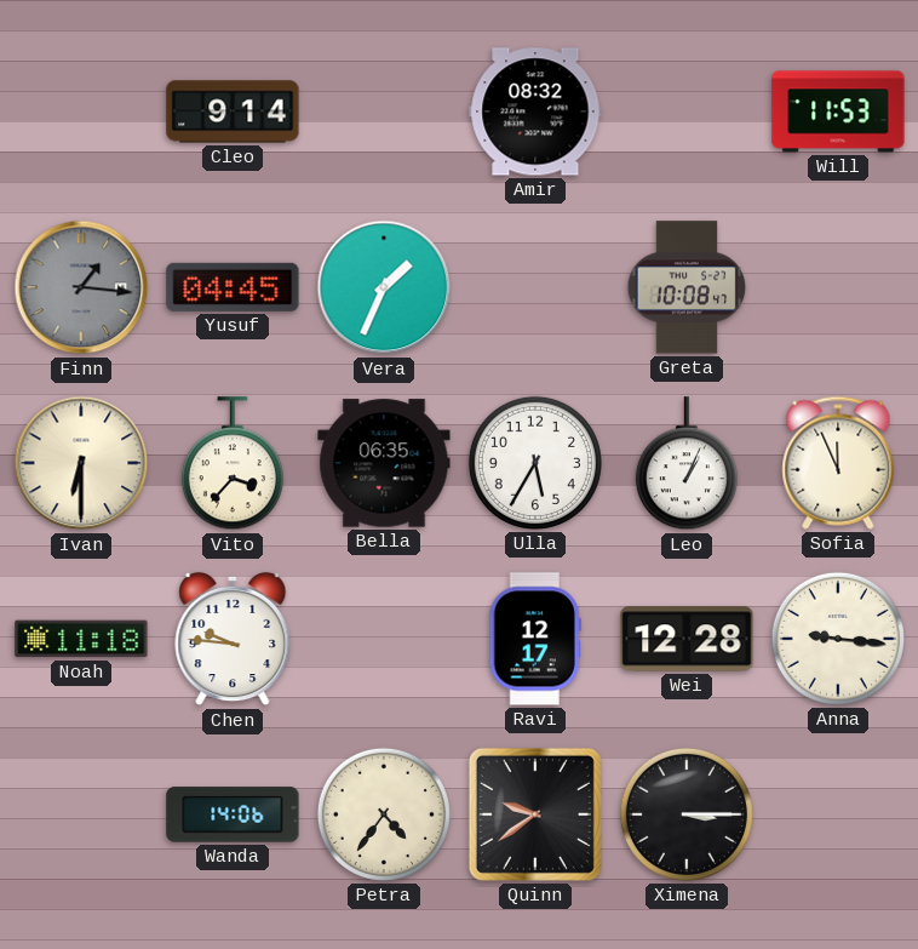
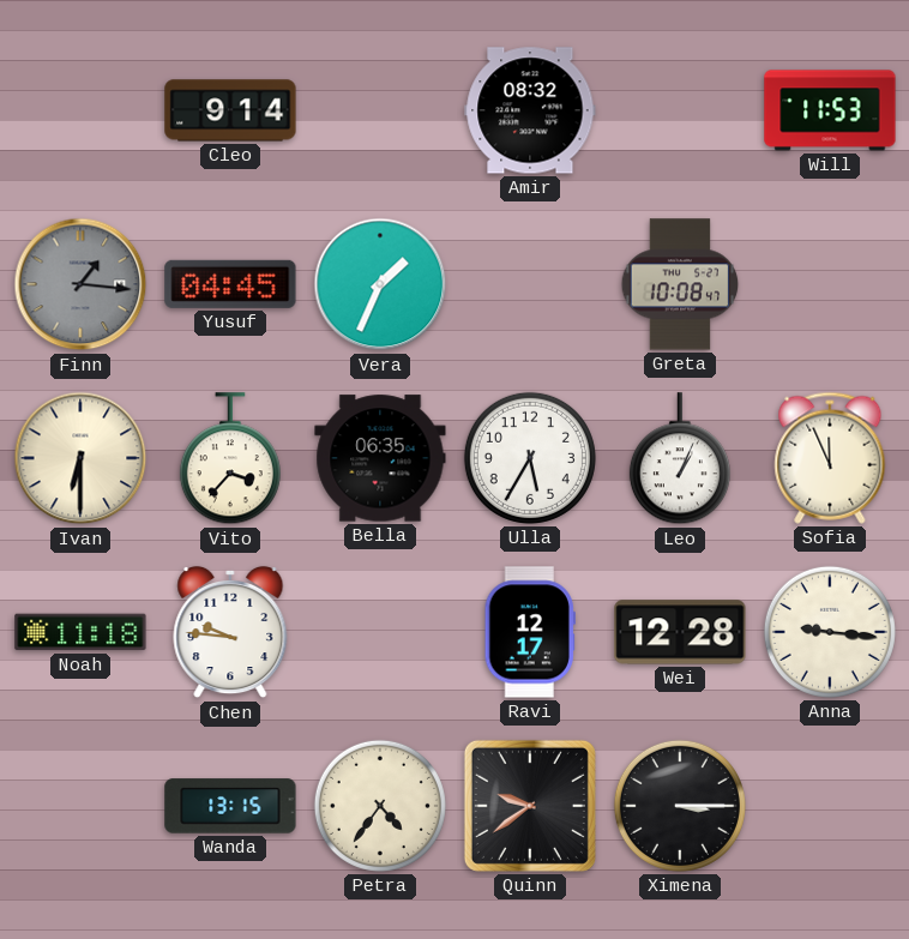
Wanda: 14:06 -> 13:15
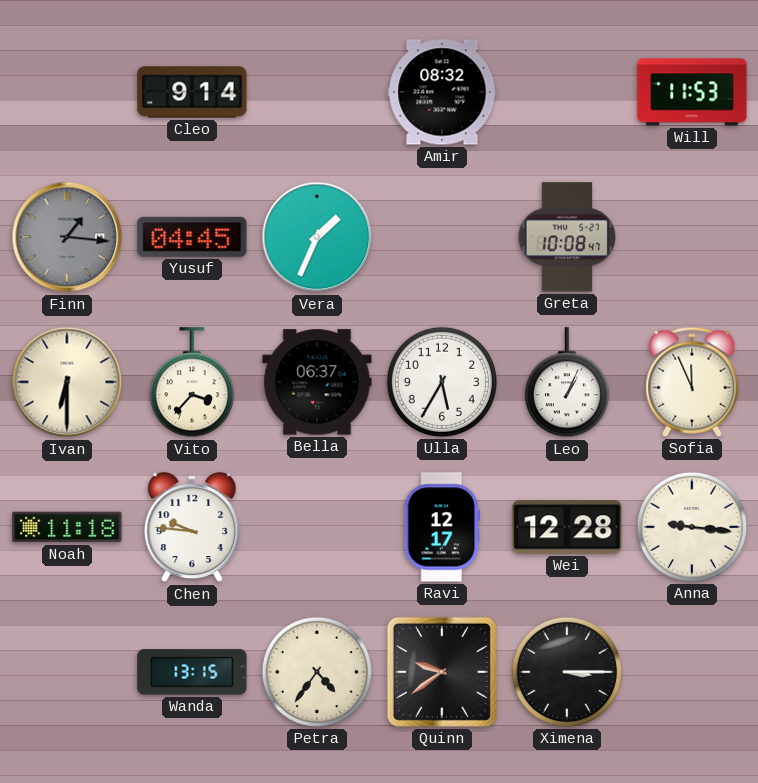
Bella: 06:35 -> 06:37
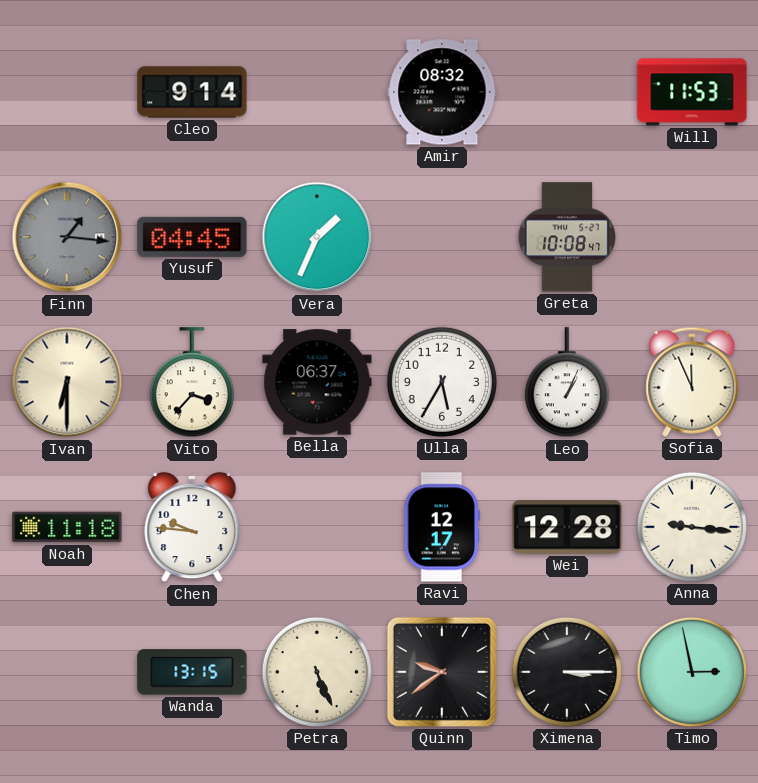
Petra: 4:36 -> 5:26
Timo: none -> 2:58
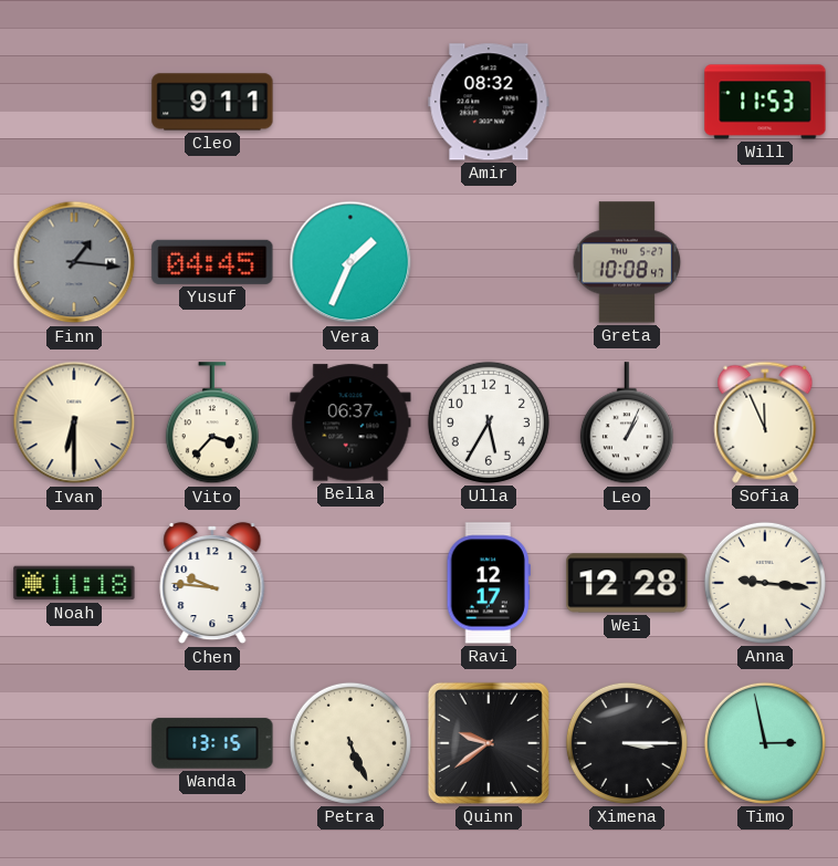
Cleo: 9:14 -> 9:11
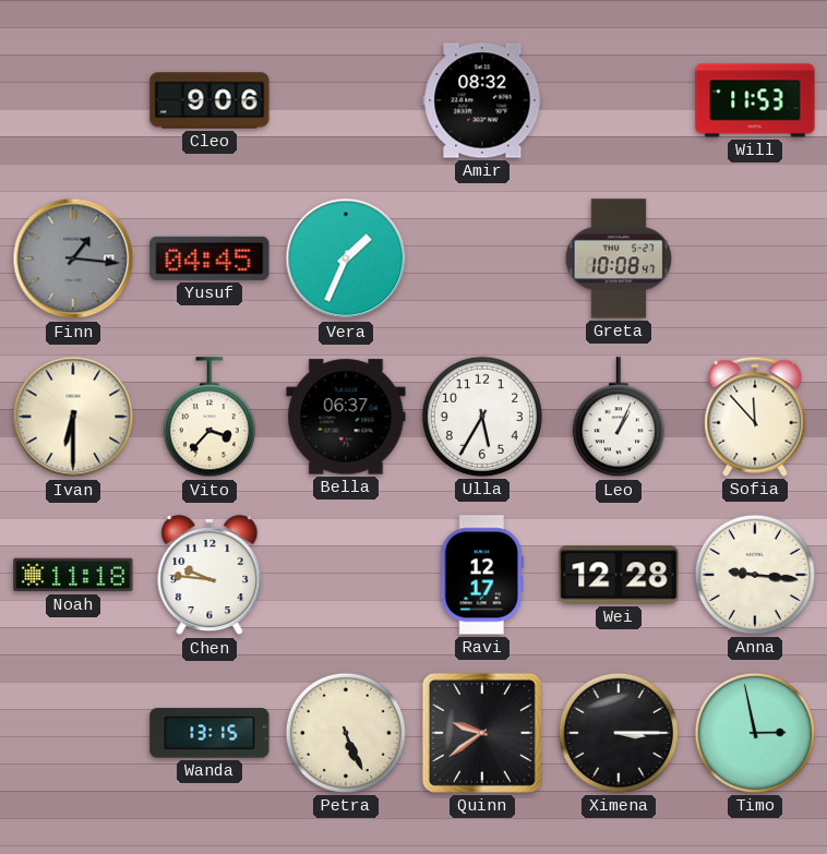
Cleo: 9:11 -> 9:06
Sofia: 11:56 -> 11:53
